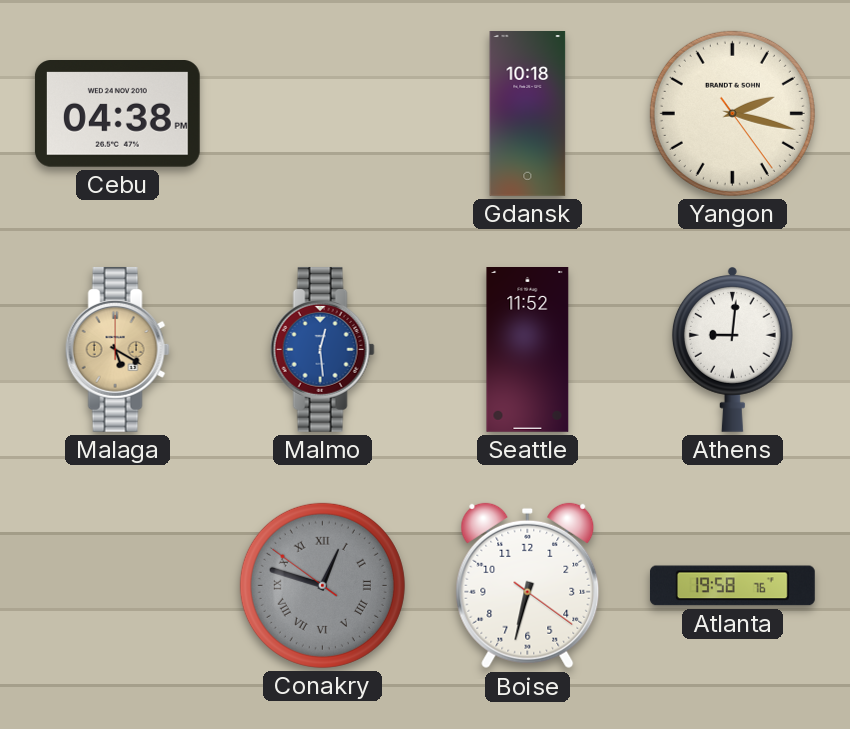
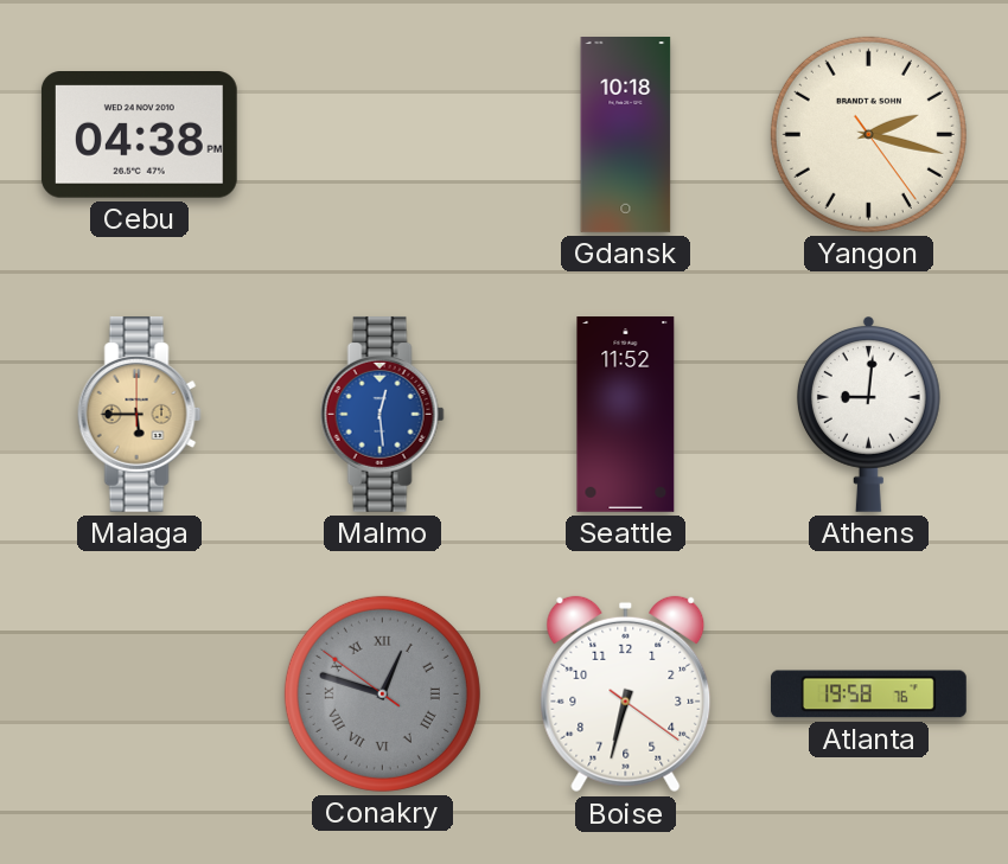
Malaga: 5:20 -> 5:45
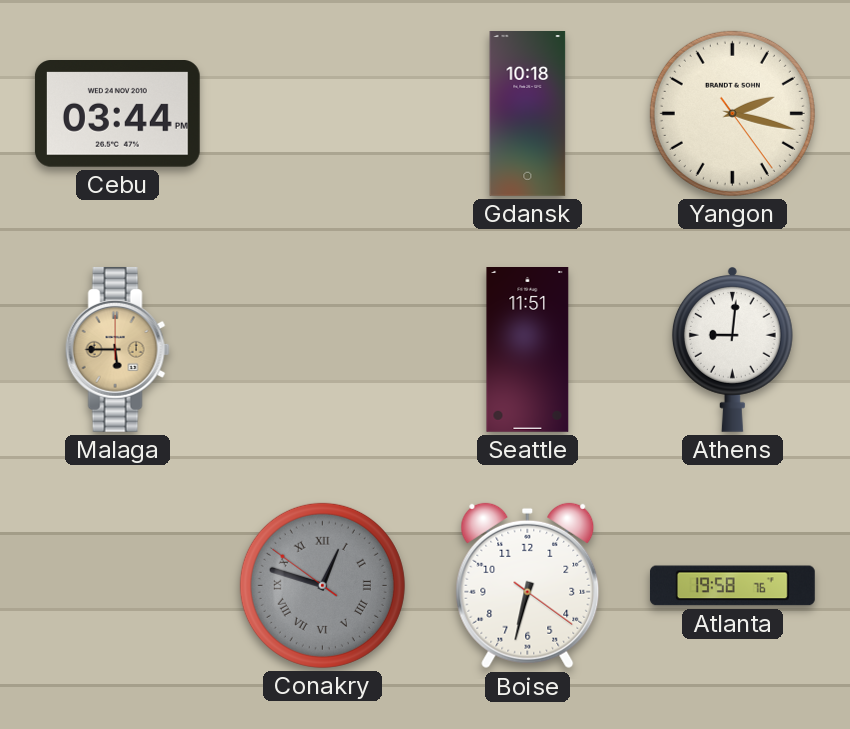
Cebu: 04:38 -> 03:44
Malmo: 12:29 -> none
Seattle: 11:52 -> 11:51
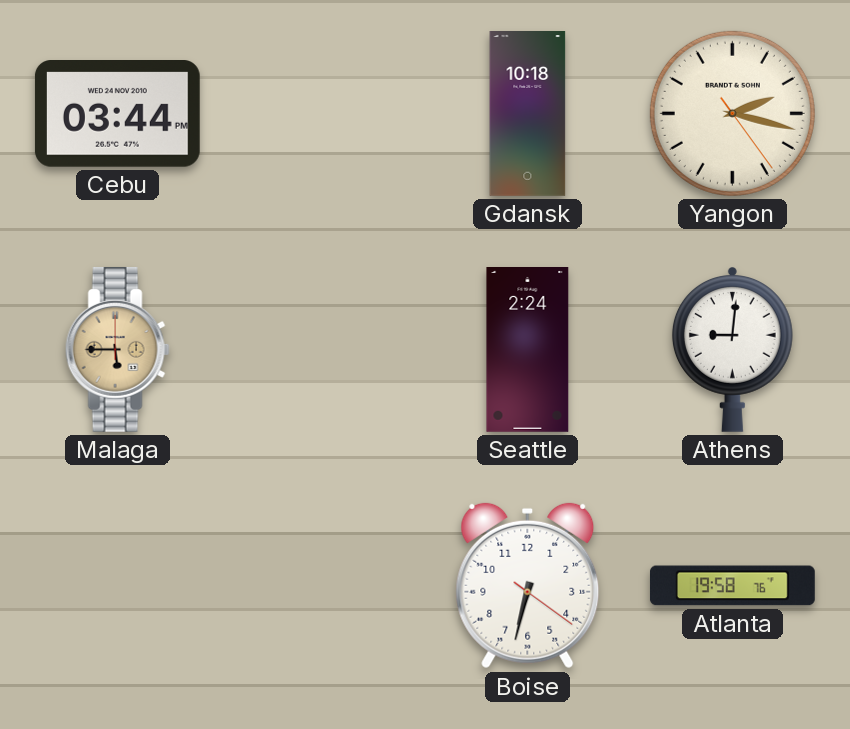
Seattle: 11:51 -> 2:24
Conakry: 12:47 -> none
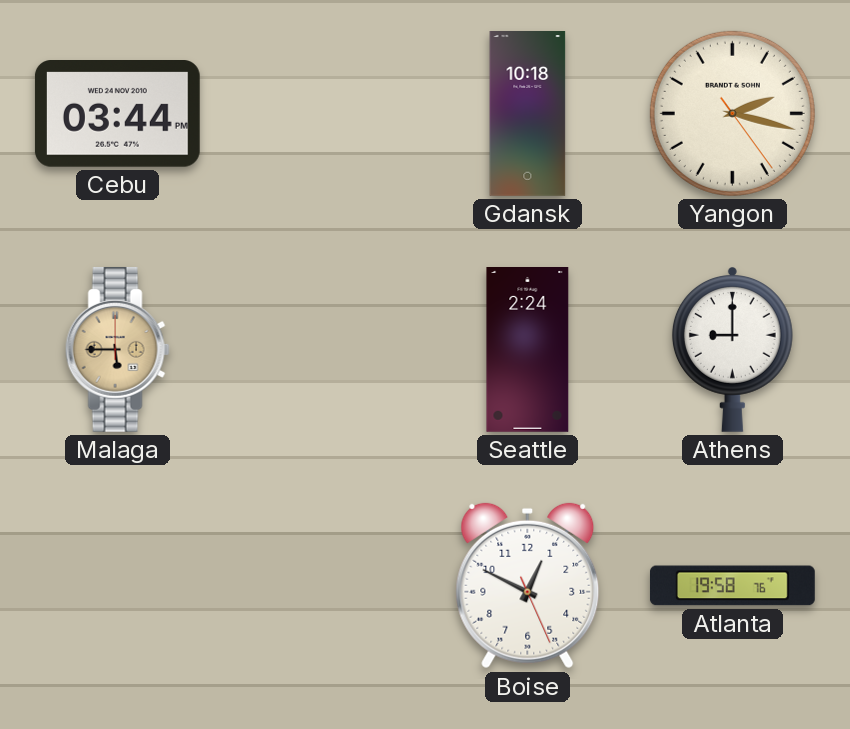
Athens: 9:01 -> 9:00
Boise: 6:32 -> 12:49
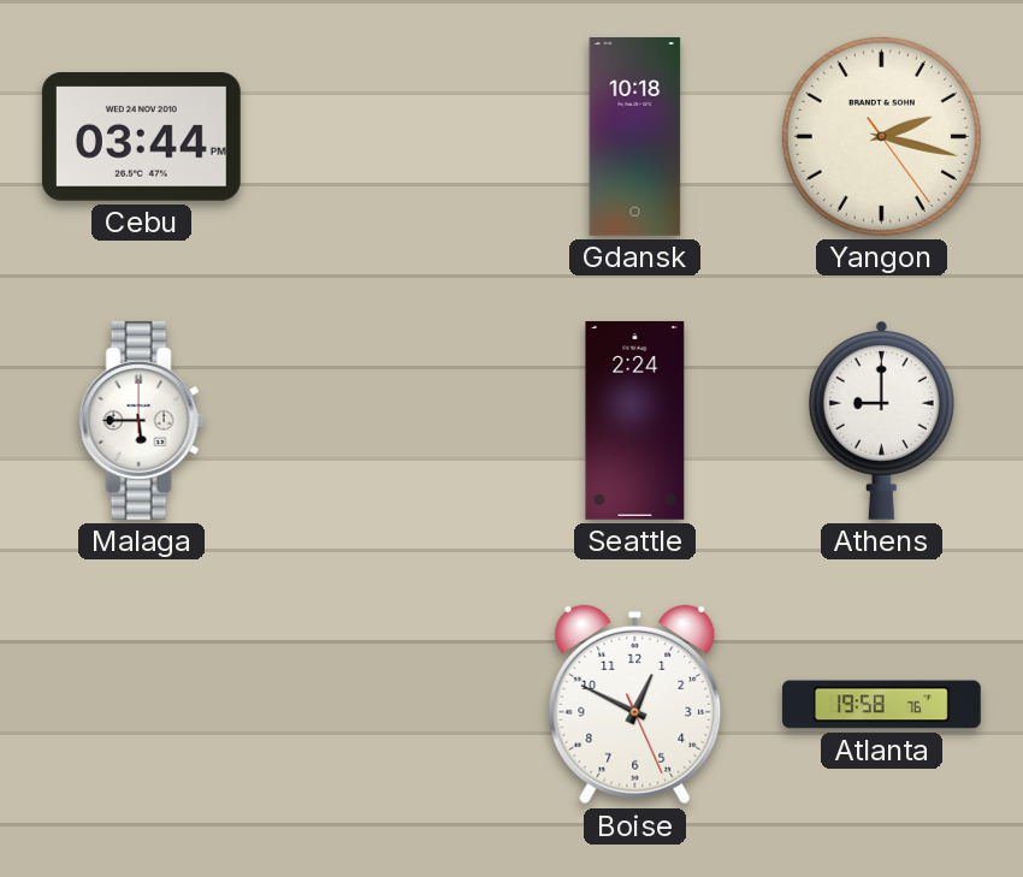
Malaga dial: champagne -> white
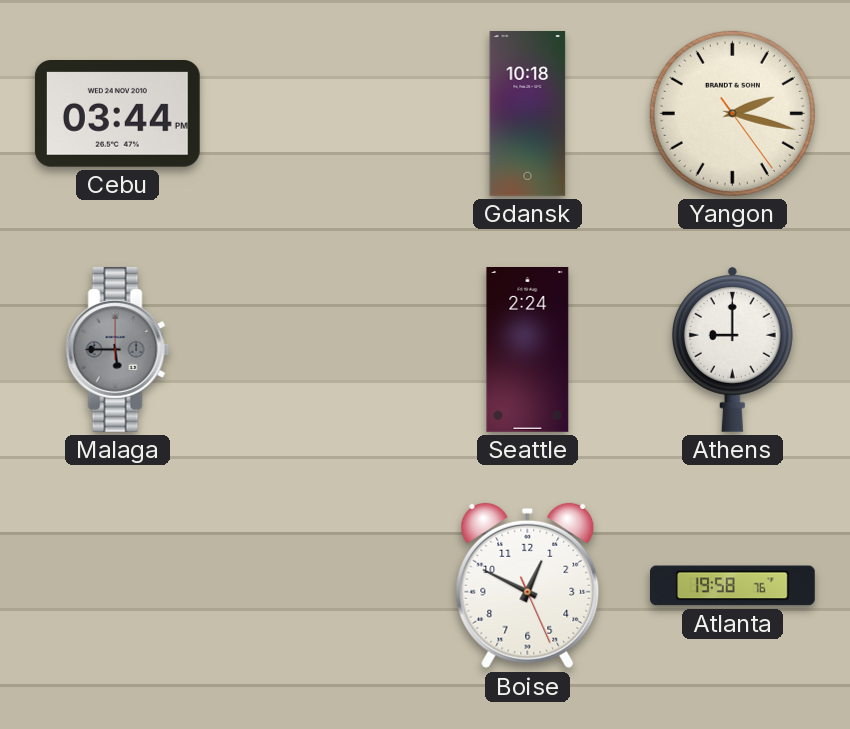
Malaga dial: white -> grey
